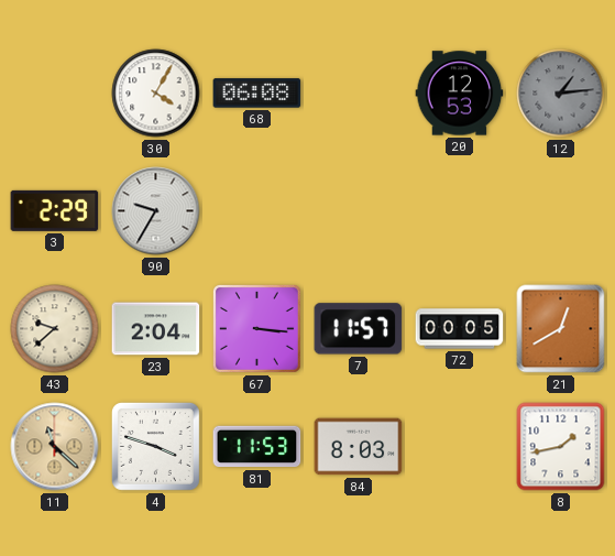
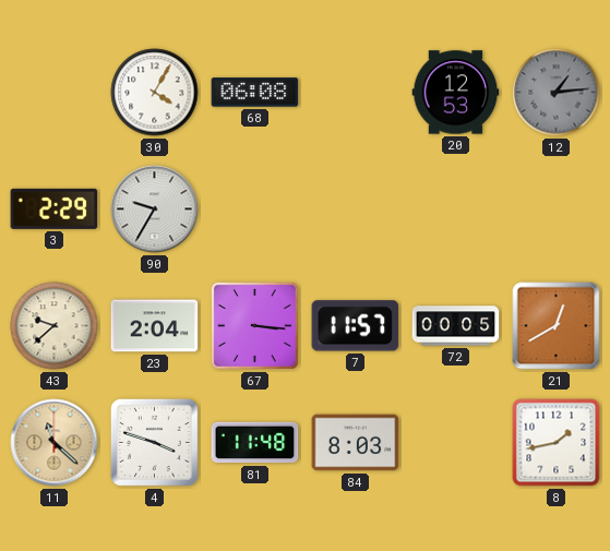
81: 11:53 -> 11:48
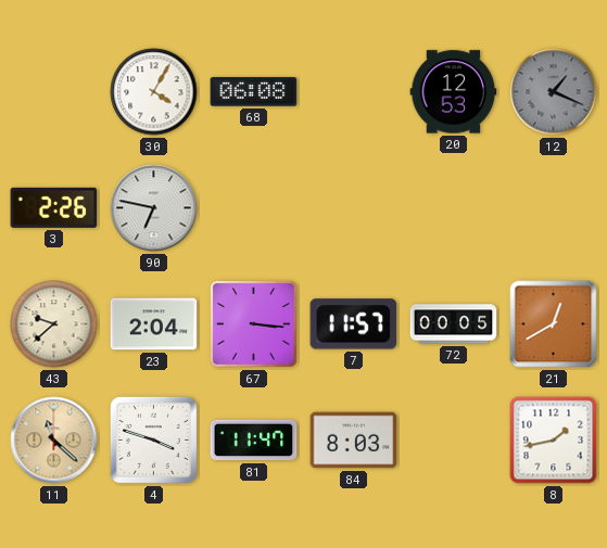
12: 1:14 -> 1:19
3: 2:29 -> 2:26
90: 9:35 -> 6:47
81: 11:48 -> 11:47
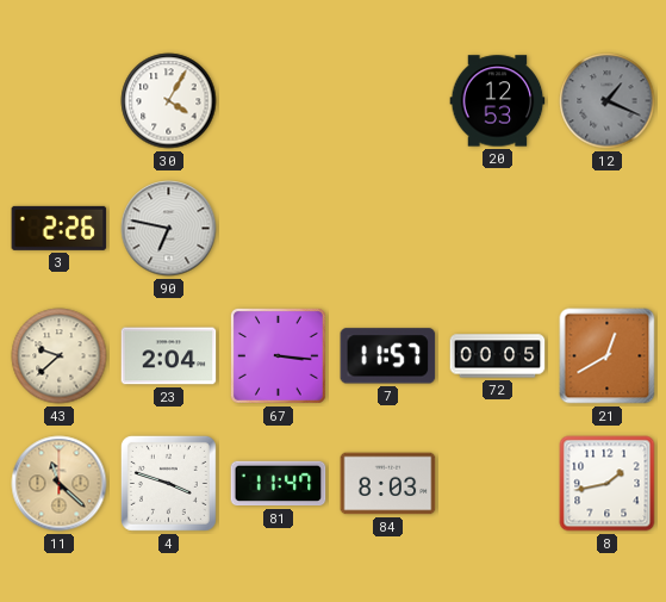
68: 06:08 -> none
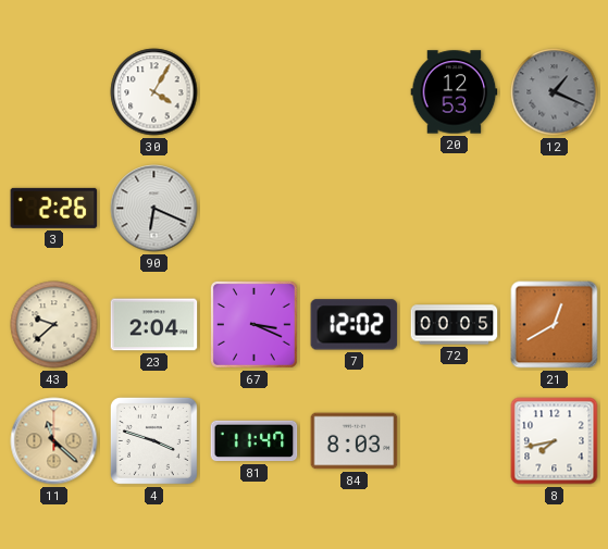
90: 6:47 -> 6:19
67: 3:16 -> 3:19
7: 11:57 -> 12:02
8: 1:43 -> 7:43
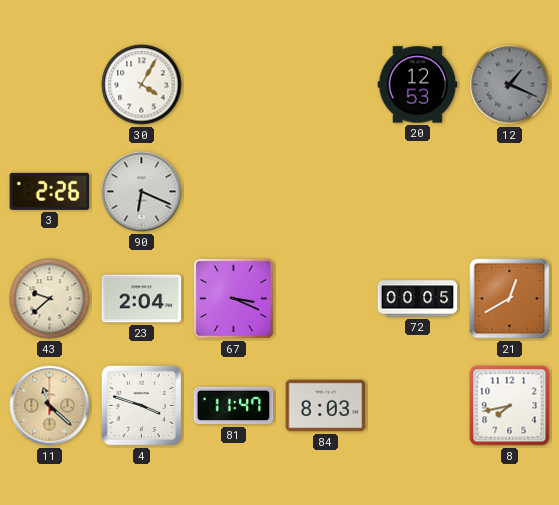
7: 12:02 -> none
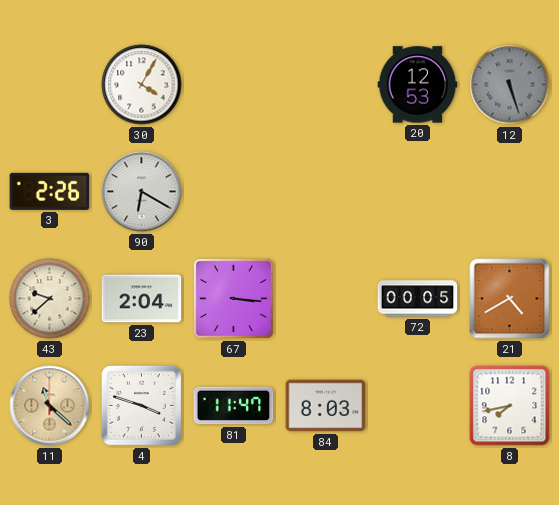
12: 1:19 -> 5:27
90: 6:19 -> 6:20
67: 3:19 -> 3:16
21: 12:40 -> 4:40
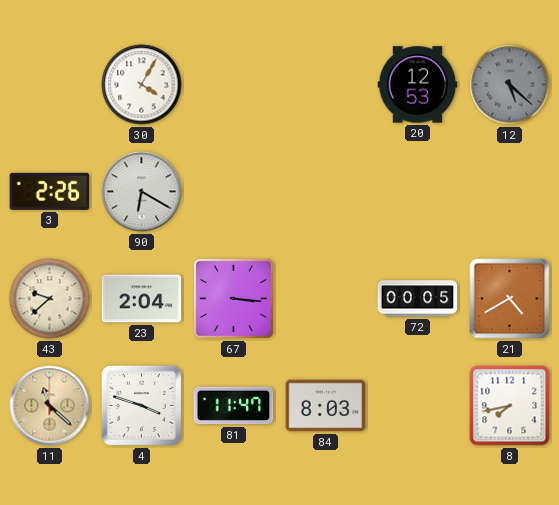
12: 5:27 -> 5:22
